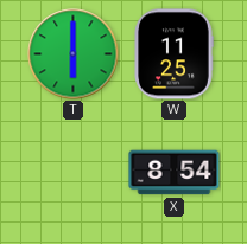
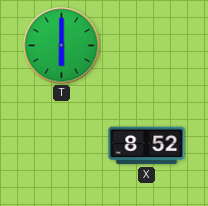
W: 11:25 -> none
X: 8:54 -> 8:52
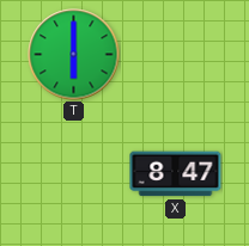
X: 8:52 -> 8:47
